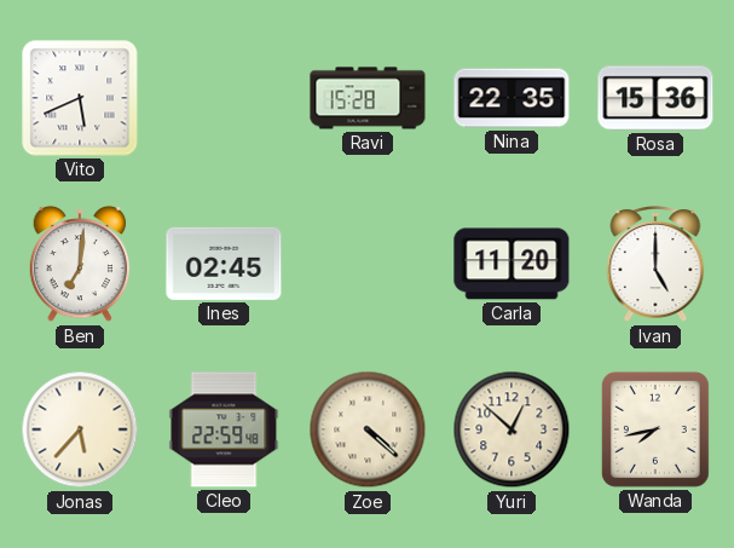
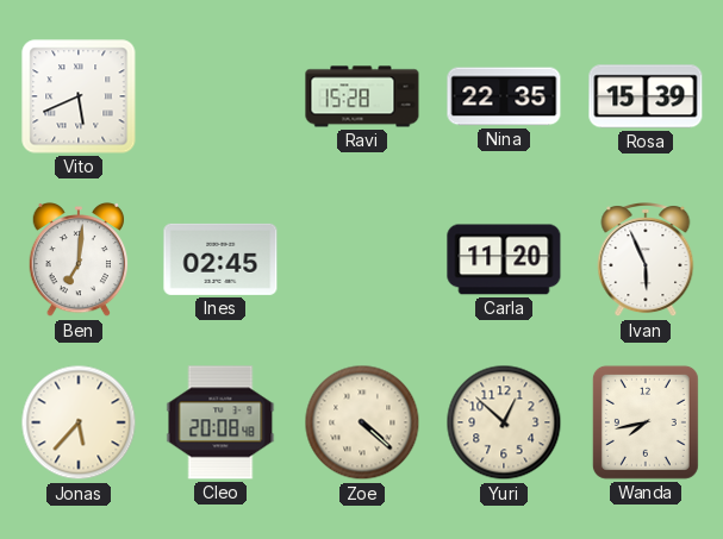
Rosa: 15:36 -> 15:39
Ivan: 5:00 -> 5:56
Cleo: 22:59 -> 20:08
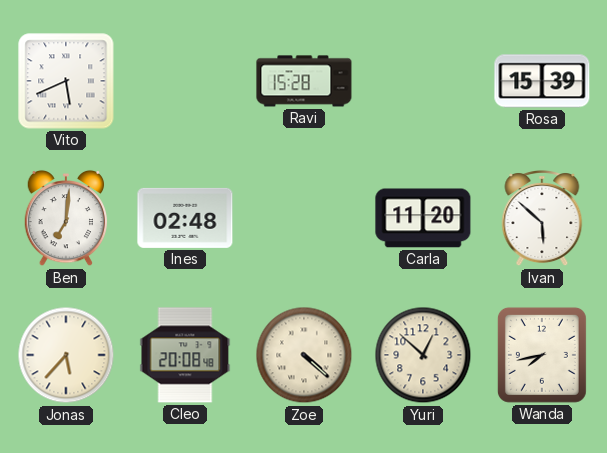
Nina: 22:35 -> none
Ines: 02:45 -> 02:48
Ivan: 5:56 -> 5:52
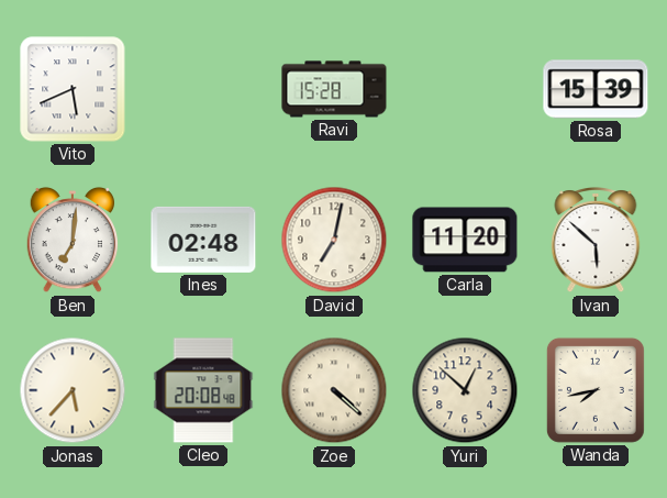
David: none -> 7:02
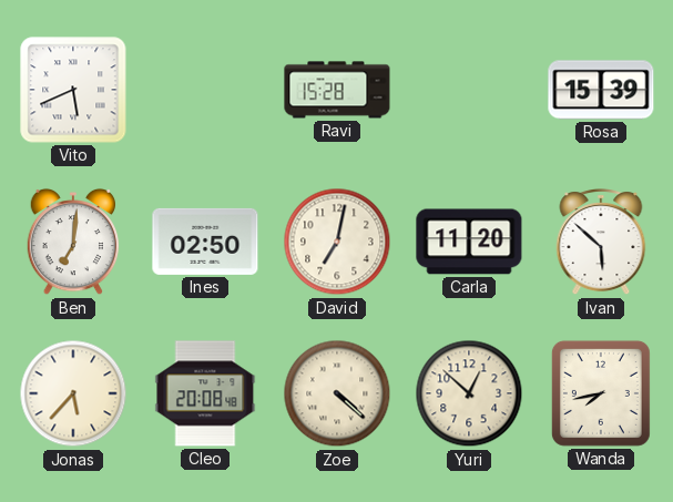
Ines: 02:48 -> 02:50
